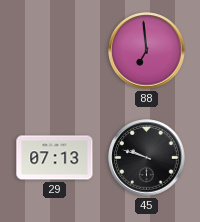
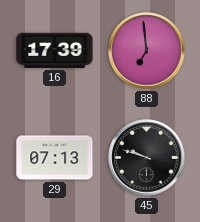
16: none -> 17:39
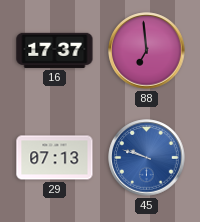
16: 17:39 -> 17:37
45 dial: black -> blue
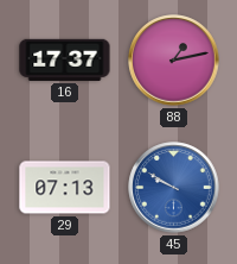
88: 6:59 -> 1:13
45: 9:48 -> 9:50
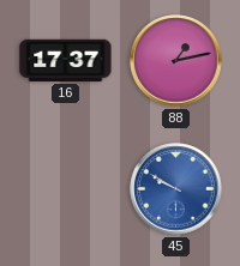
29: 07:13 -> none
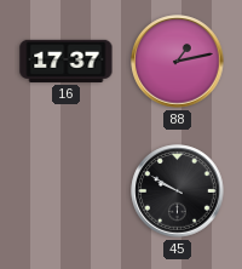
45 dial: blue -> black
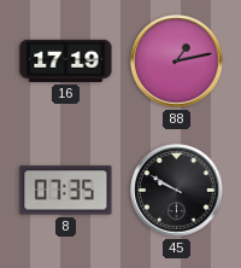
16: 17:37 -> 17:19
8: none -> 07:35
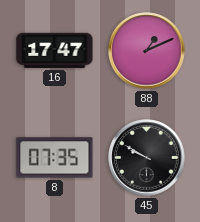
16: 17:19 -> 17:47
88: 1:13 -> 1:11
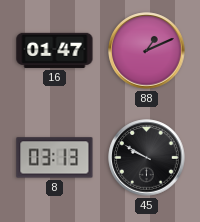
16: 17:47 -> 01:47
8: 07:35 -> 03:13
